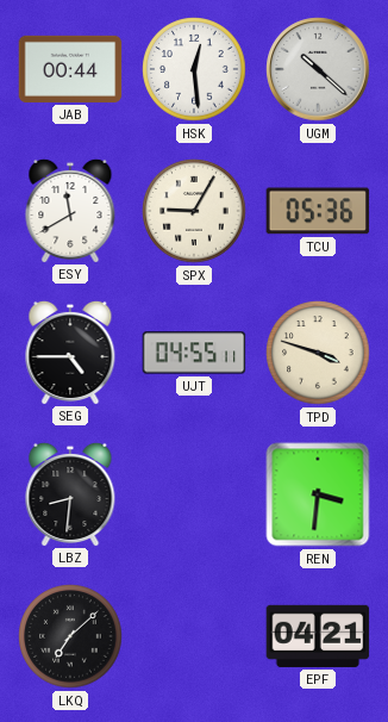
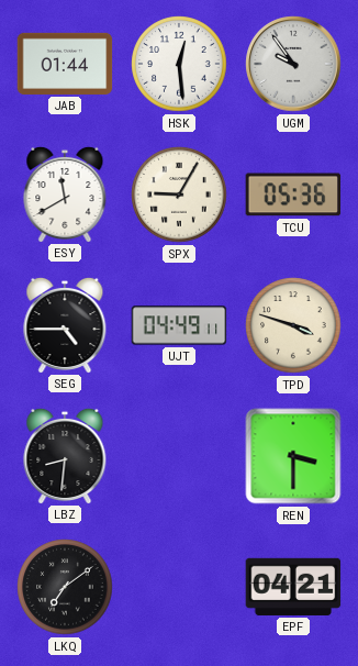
JAB: 00:44 -> 01:44
UGM: 10:22 -> 9:54
UJT: 04:55 -> 04:49
REN: 3:31 -> 3:30
LKQ: 7:08 -> 7:09
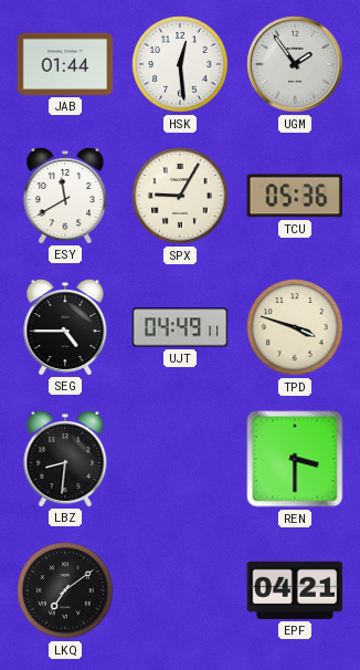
UGM: 9:54 -> 1:54
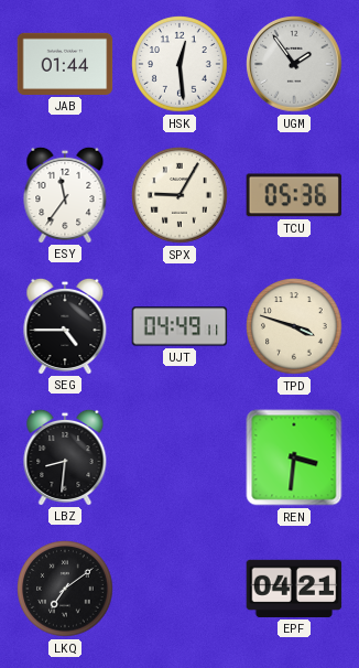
ESY: 11:40 -> 11:36
REN: 3:30 -> 3:31
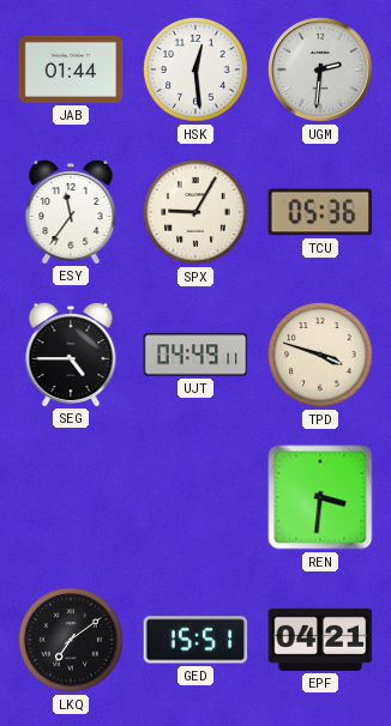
UGM: 1:54 -> 2:31
LBZ: 8:31 -> none
GED: none -> 15:51
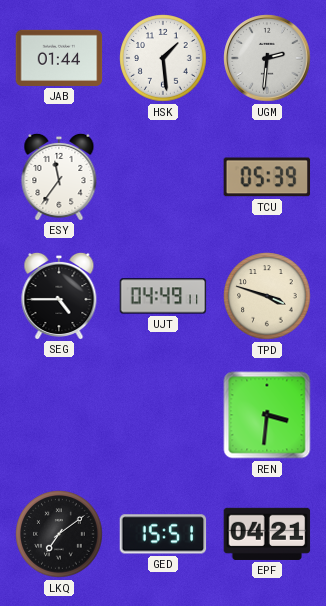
HSK: 12:29 -> 1:29
SPX: 9:05 -> none
TCU: 05:36 -> 05:39
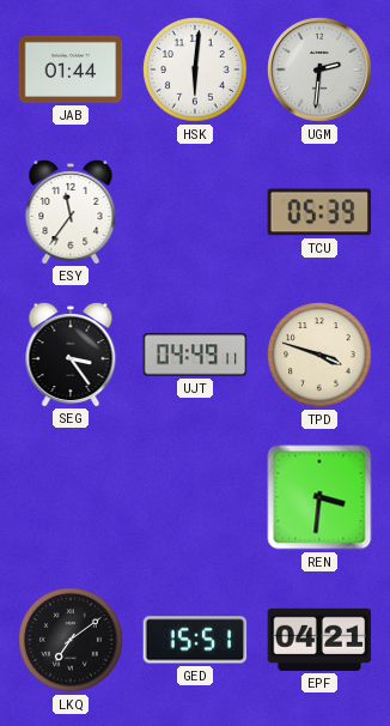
HSK: 1:29 -> 6:01
SEG: 4:45 -> 3:24
